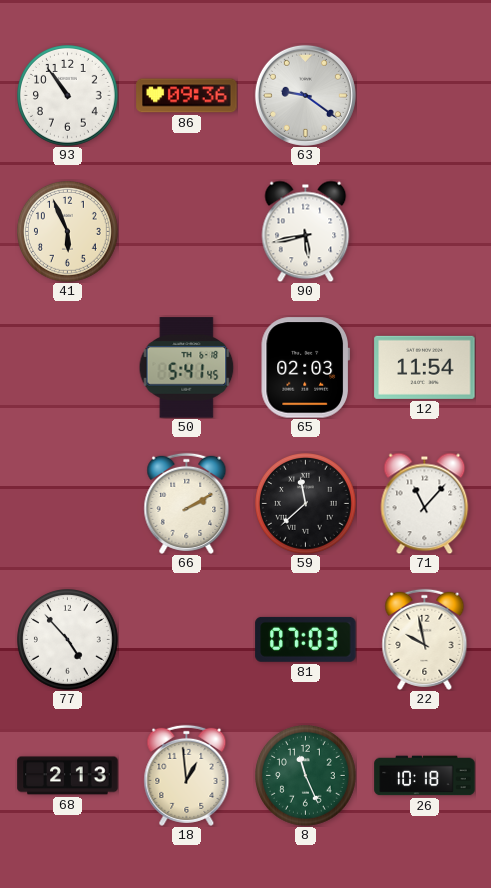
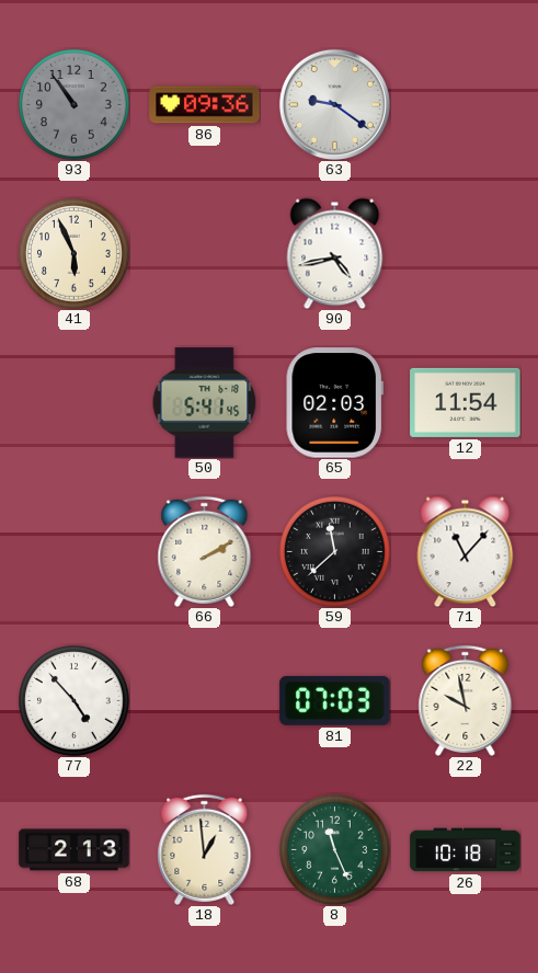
93 dial: white -> grey
90: 5:43 -> 4:43
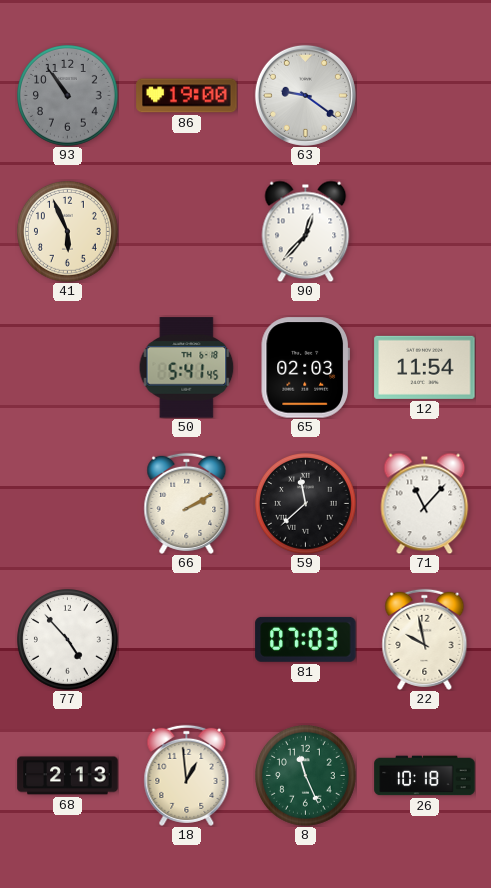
86: 09:36 -> 19:00
90: 4:43 -> 12:37
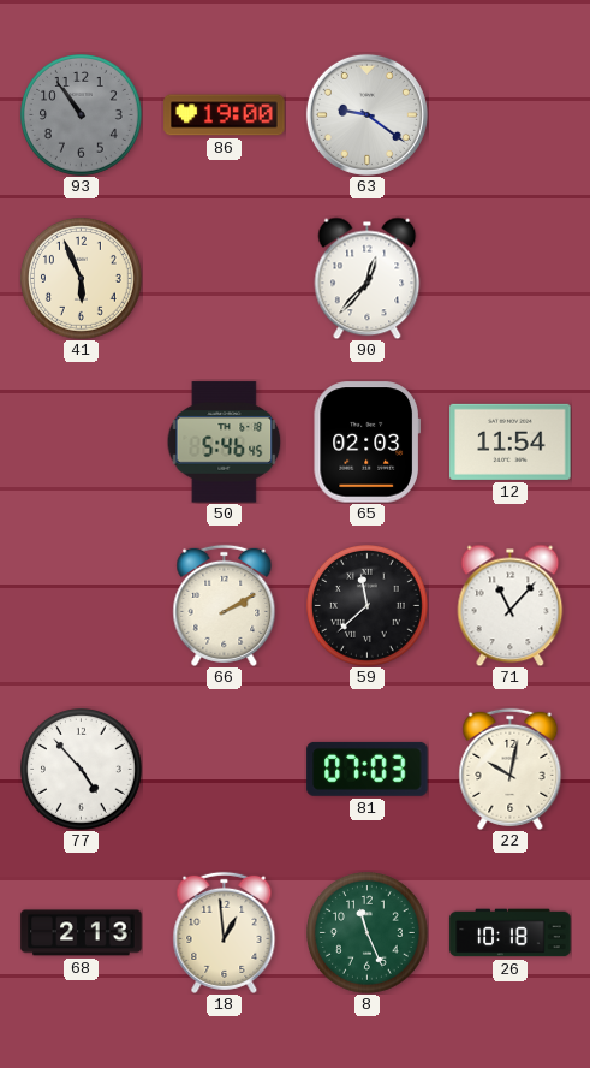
50: 5:41 -> 5:46
22: 9:58 -> 10:02
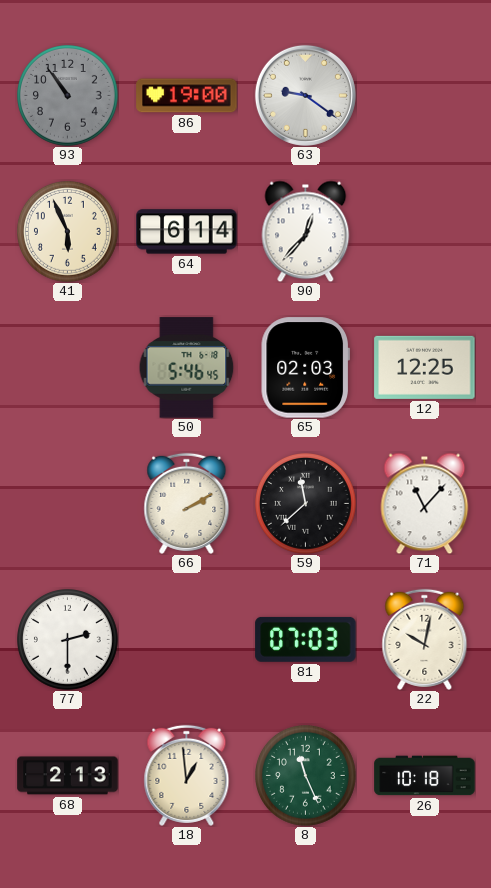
64: none -> 6:14
12: 11:54 -> 12:25
77: 4:53 -> 2:30
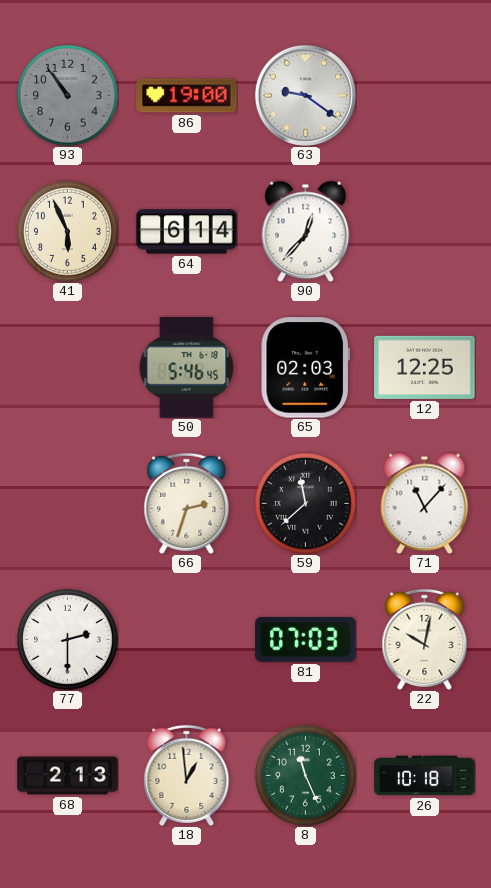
66: 2:10 -> 2:33
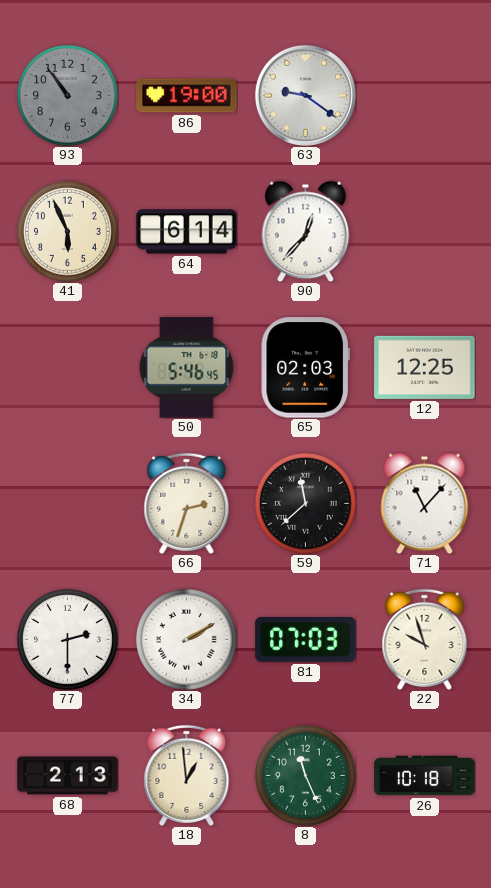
34: none -> 2:10
22: 10:02 -> 9:57
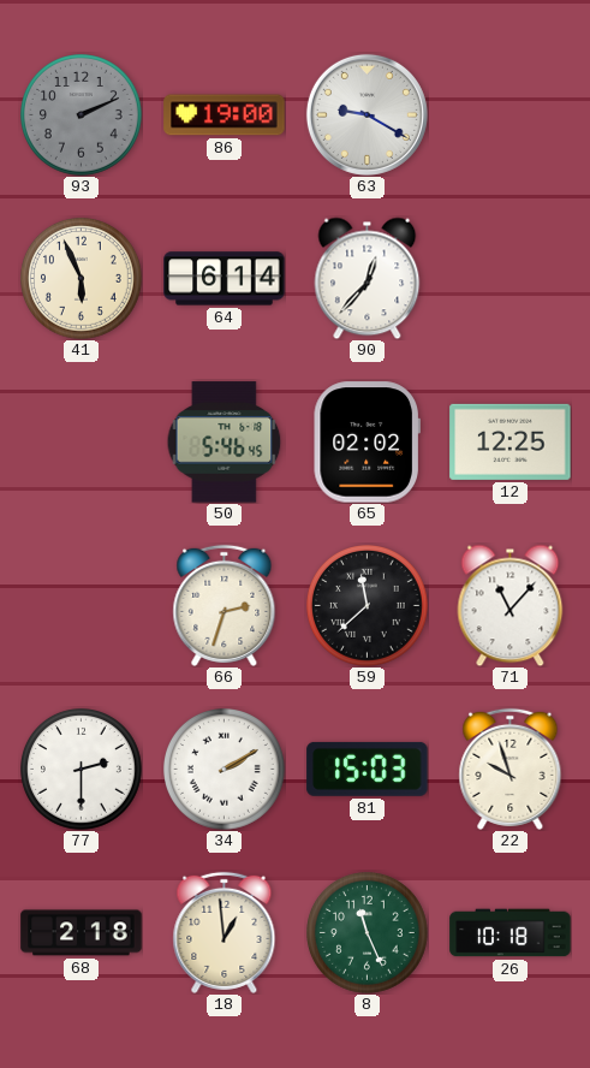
93: 10:54 -> 2:11
63: 9:21 -> 9:20
65: 02:03 -> 02:02
81: 07:03 -> 15:03
68: 2:13 -> 2:18
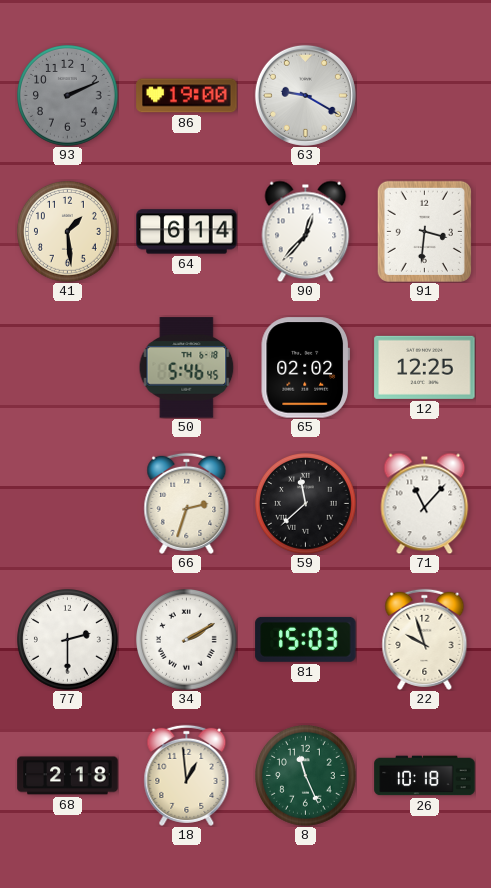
41: 5:56 -> 1:29
91: none -> 3:31
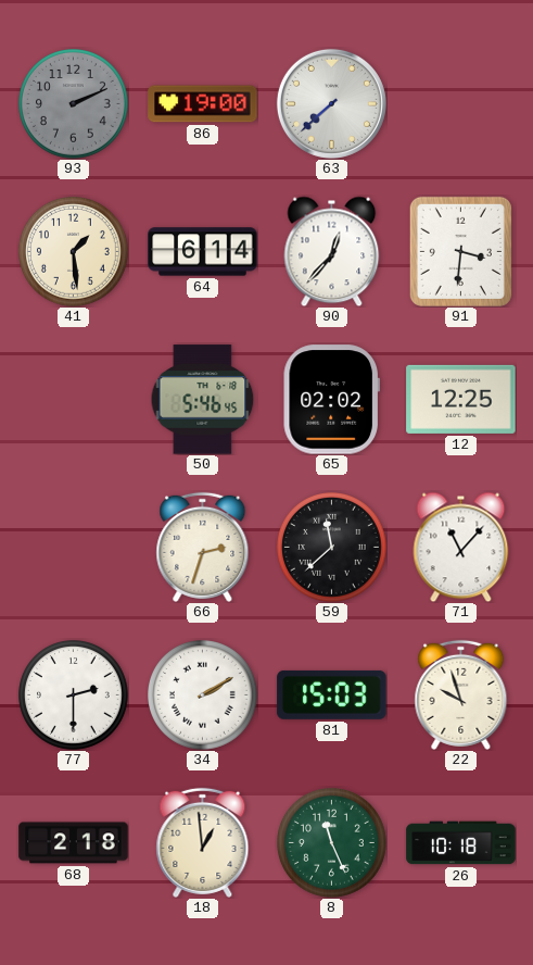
63: 9:20 -> 7:38
